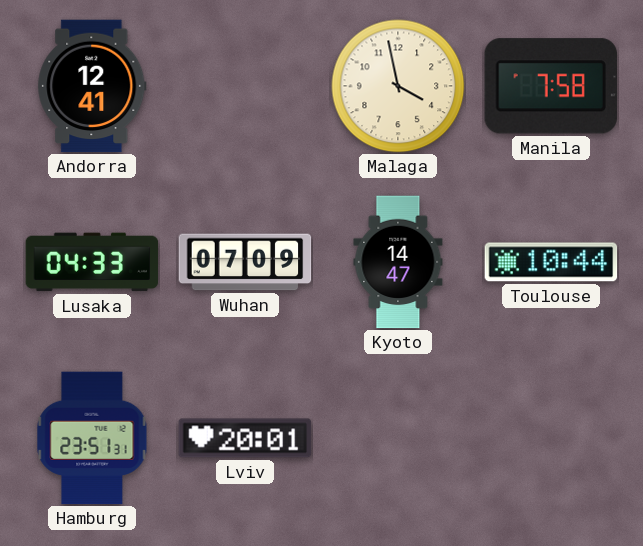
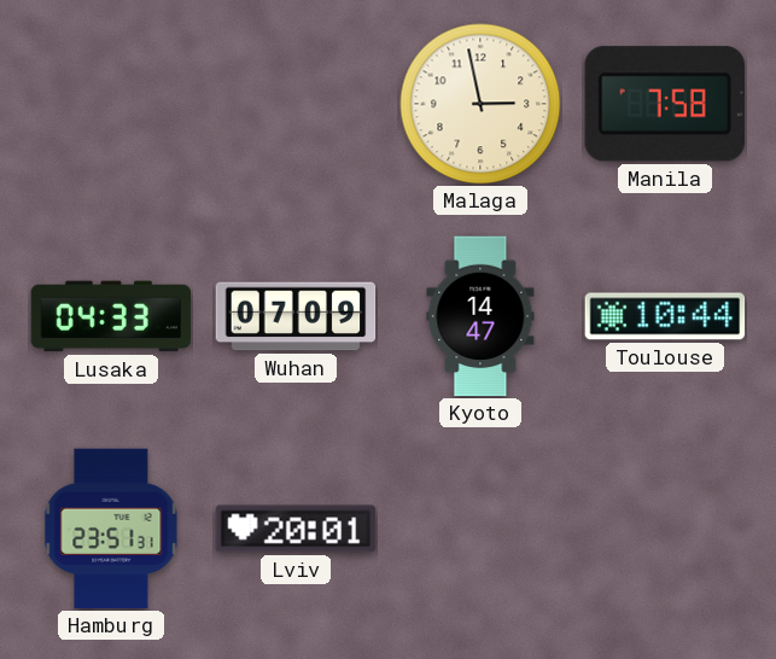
Andorra: 12:41 -> none
Malaga: 3:58 -> 2:58
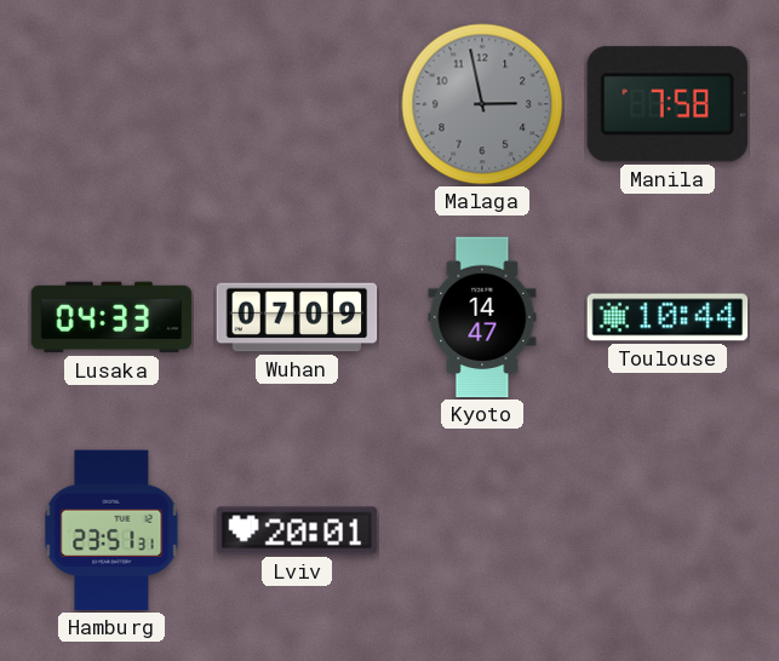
Malaga dial: cream -> grey
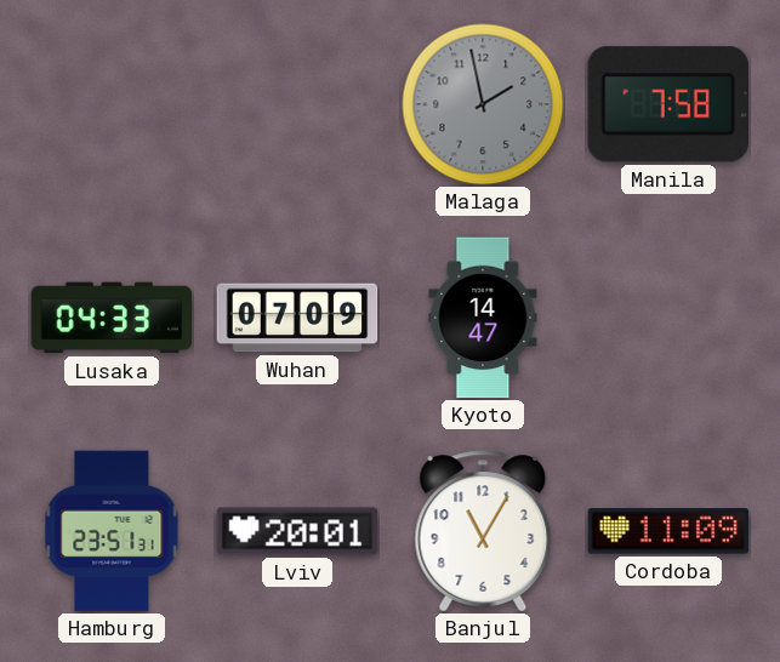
Malaga: 2:58 -> 1:58
Toulouse: 10:44 -> none
Banjul: none -> 11:05
Cordoba: none -> 11:09
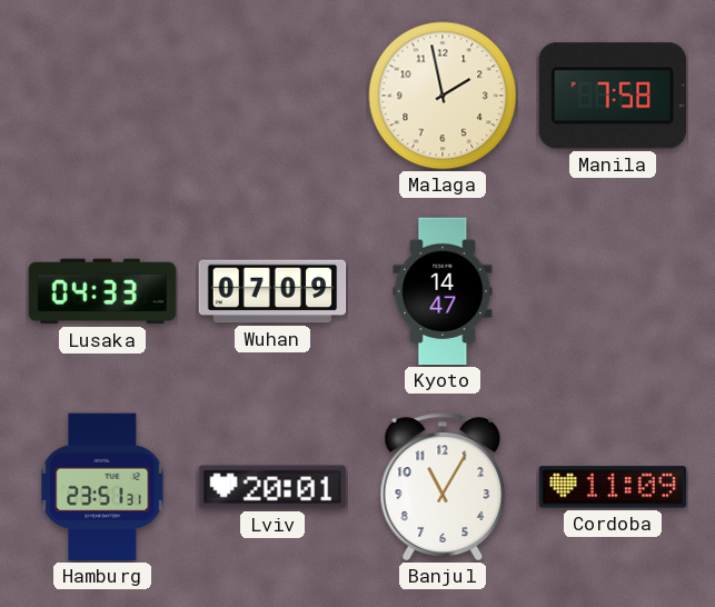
Malaga dial: grey -> cream
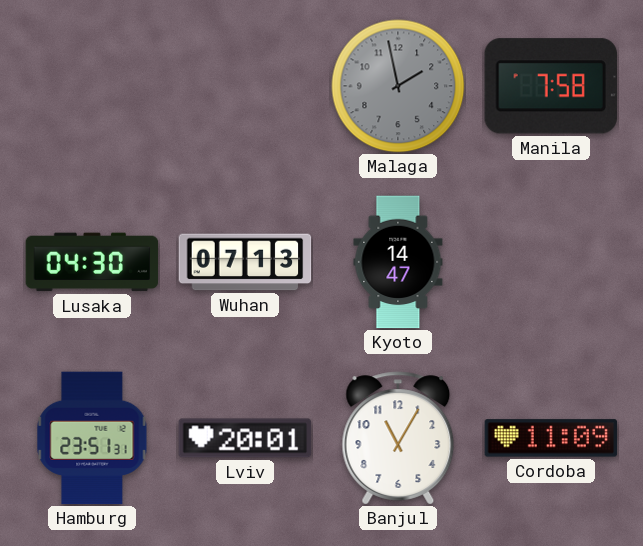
Malaga dial: cream -> grey
Lusaka: 04:33 -> 04:30
Wuhan: 07:09 -> 07:13
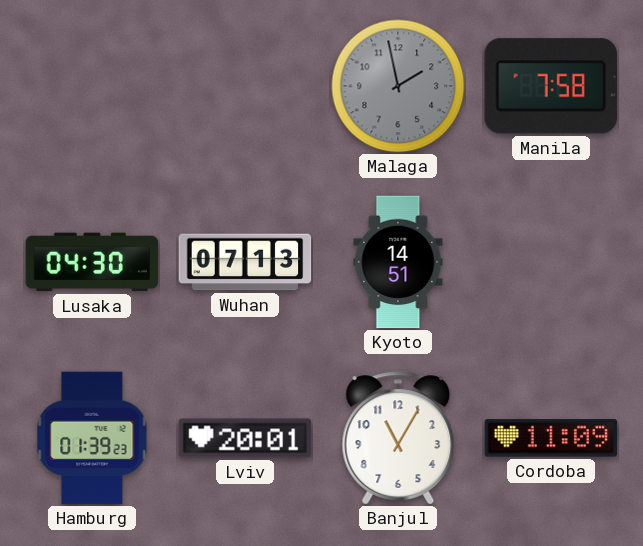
Kyoto: 14:47 -> 14:51
Hamburg: 23:51 -> 01:39
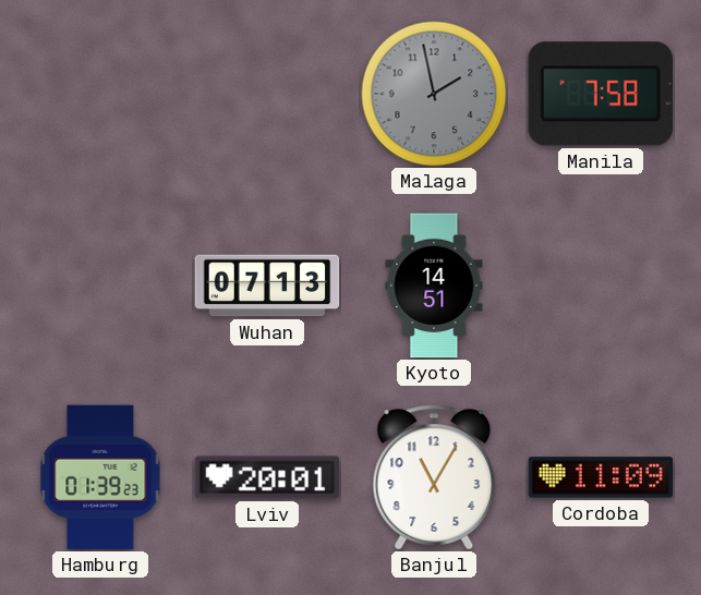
Lusaka: 04:30 -> none
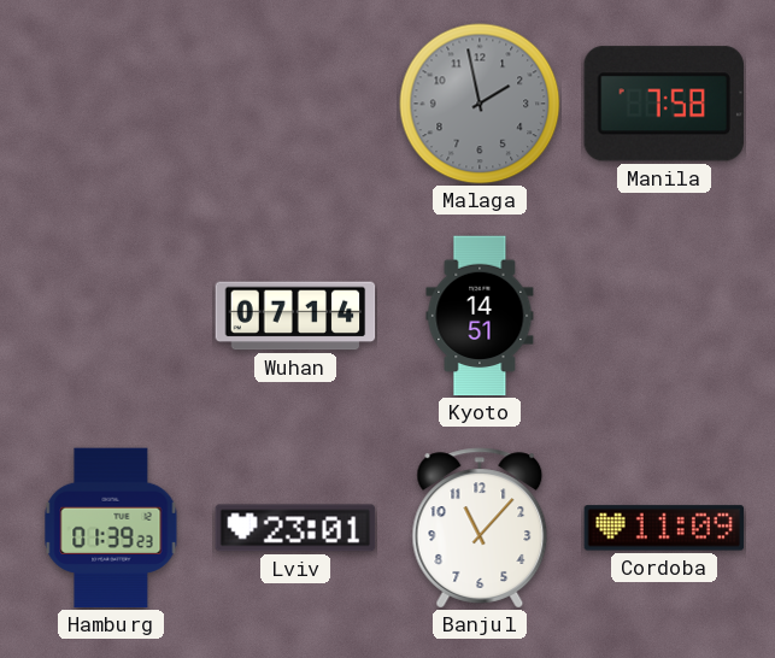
Wuhan: 07:13 -> 07:14
Lviv: 20:01 -> 23:01
Banjul: 11:05 -> 11:07
